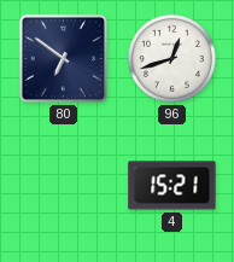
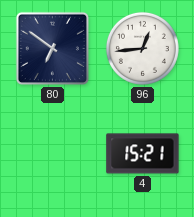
96: 12:42 -> 12:44
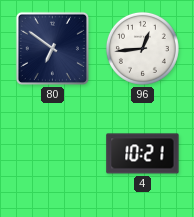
4: 15:21 -> 10:21
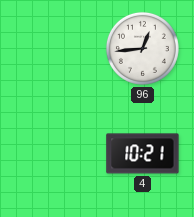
80: 6:51 -> none
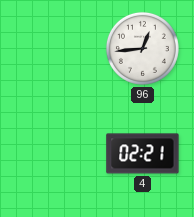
4: 10:21 -> 02:21
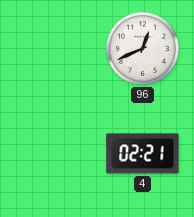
96: 12:44 -> 12:41
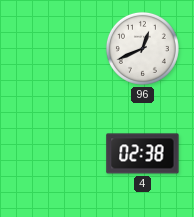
4: 02:21 -> 02:38
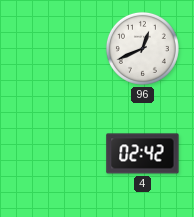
4: 02:38 -> 02:42
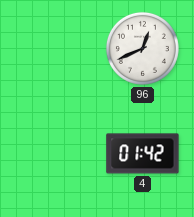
4: 02:42 -> 01:42
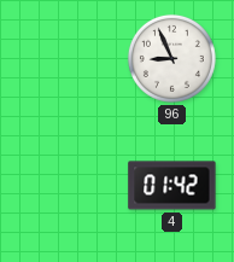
96: 12:41 -> 8:56
